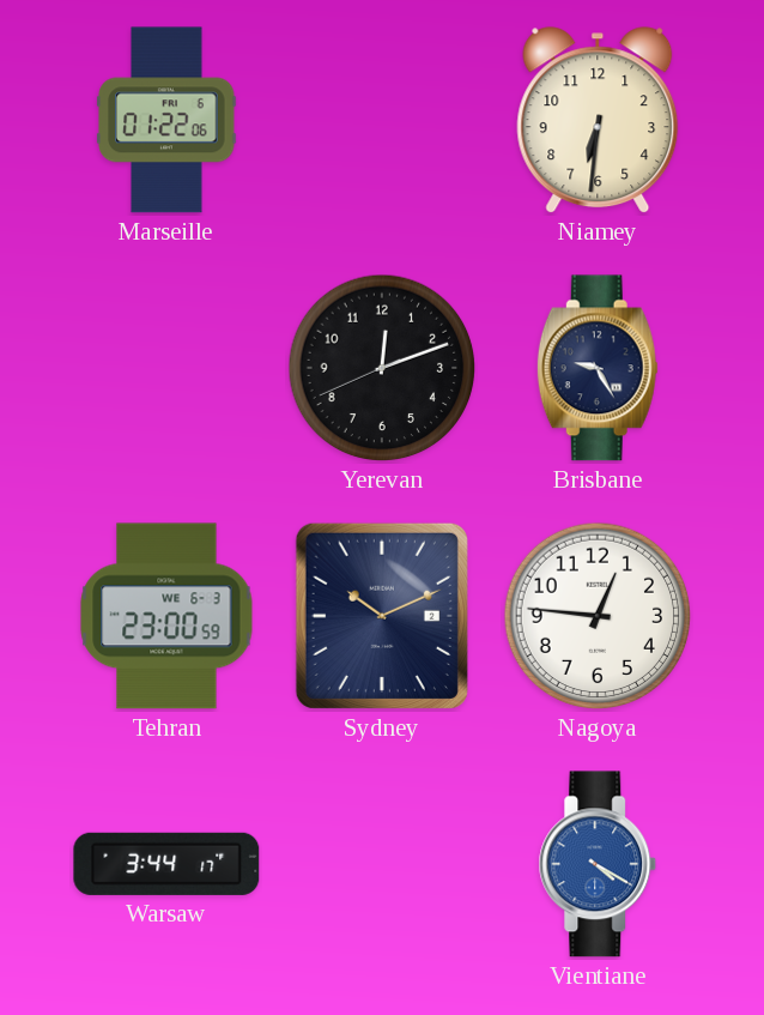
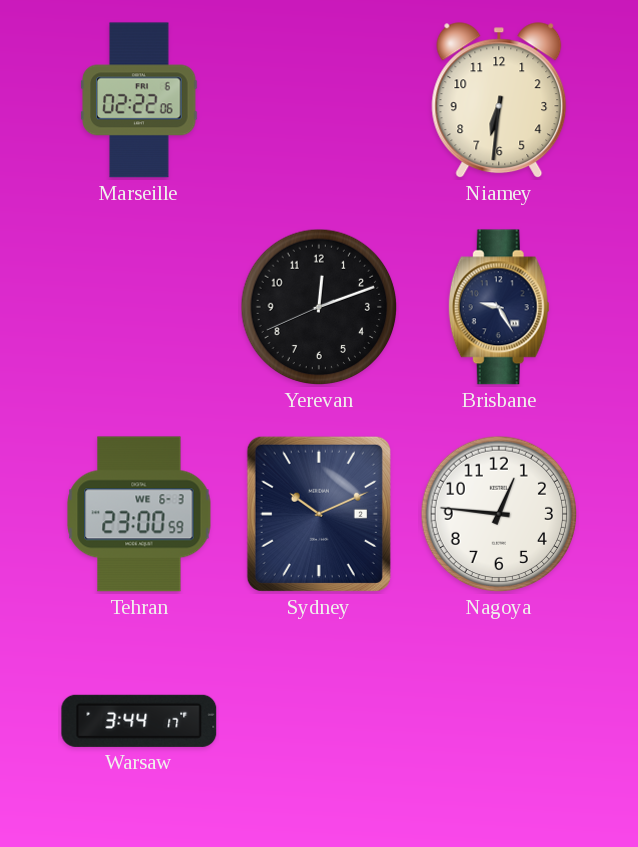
Marseille: 01:22 -> 02:22
Vientiane: 4:20 -> none
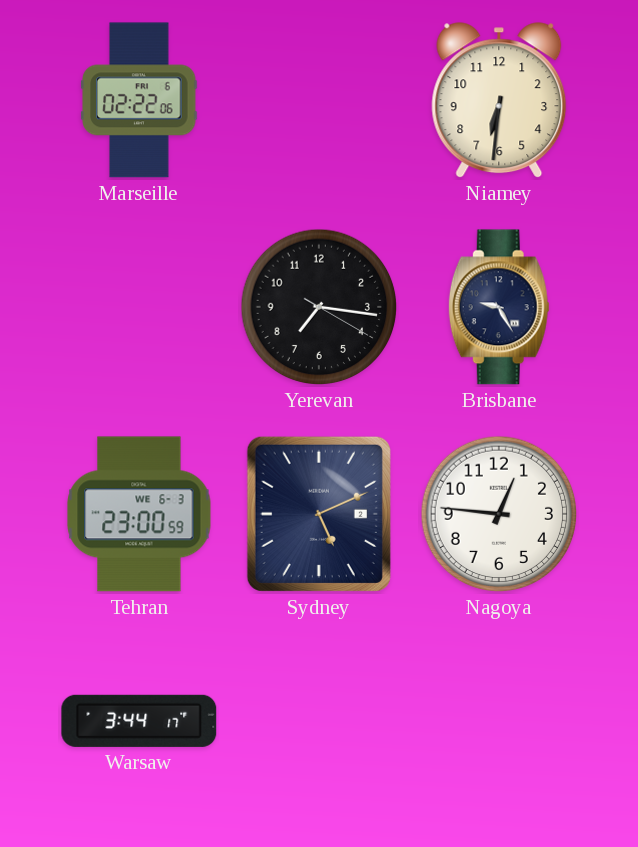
Yerevan: 12:11 -> 7:16
Sydney: 10:11 -> 5:11
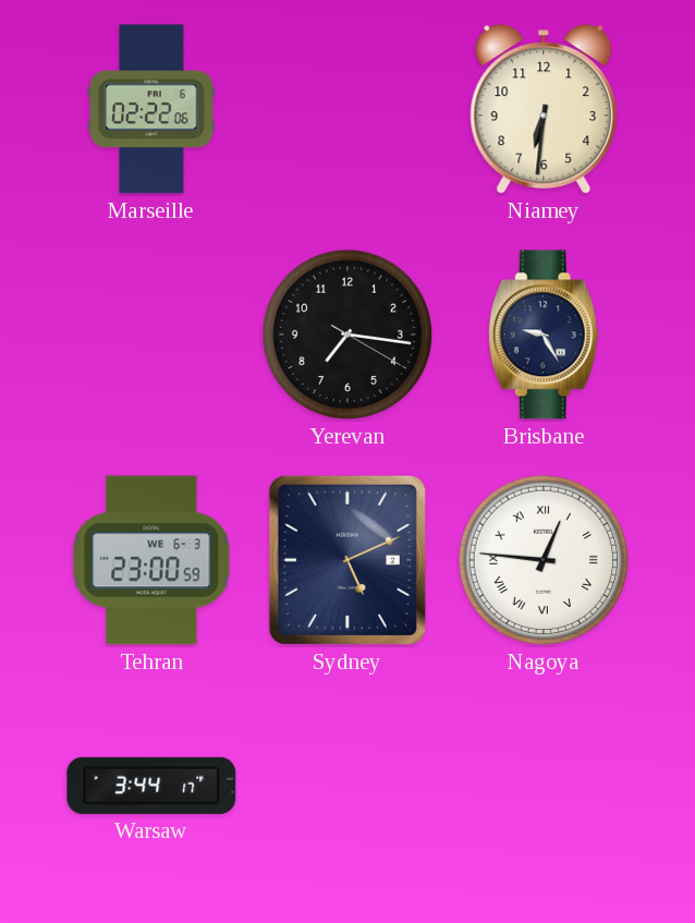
Nagoya numerals: Arabic -> Roman
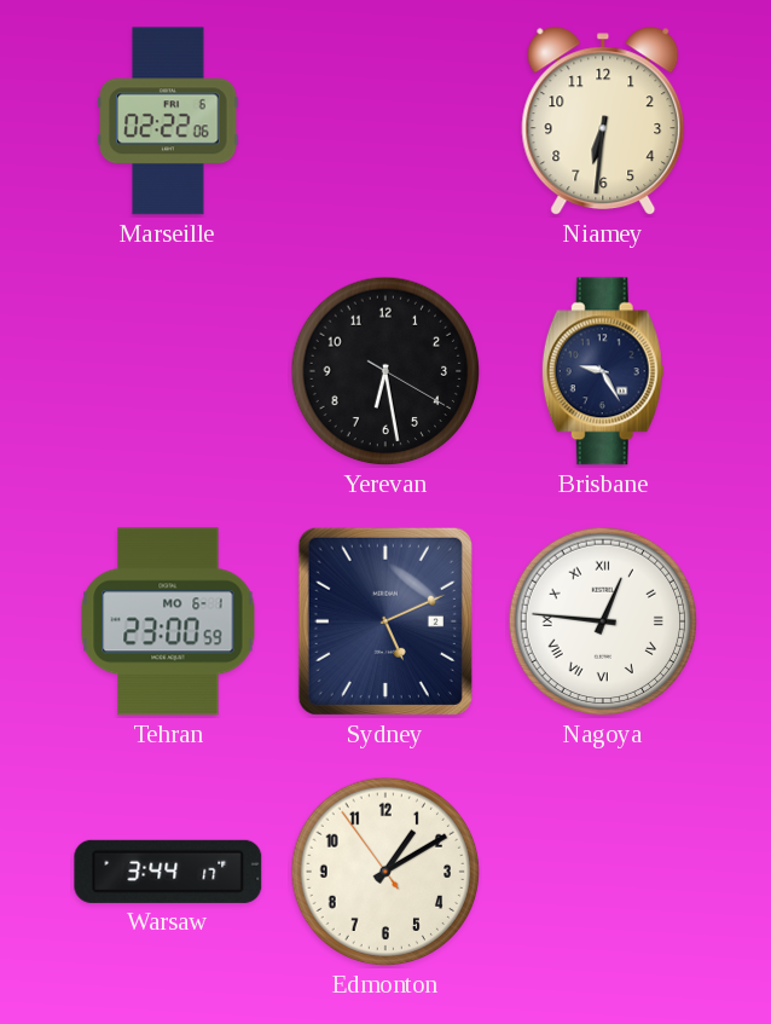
Yerevan: 7:16 -> 6:28
Tehran date: WE 6-3 -> MO 6-1
Edmonton: none -> 1:09
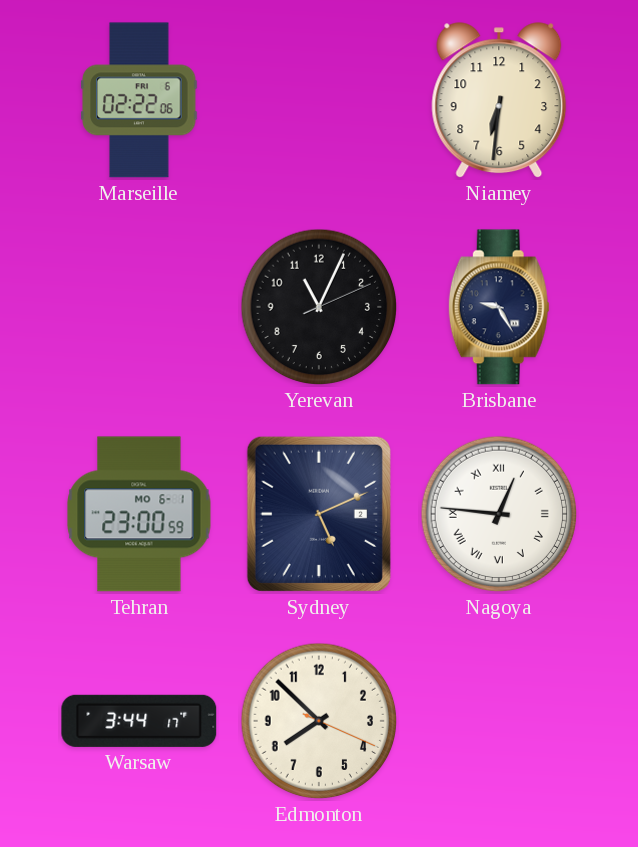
Yerevan: 6:28 -> 11:04
Edmonton: 1:09 -> 7:52
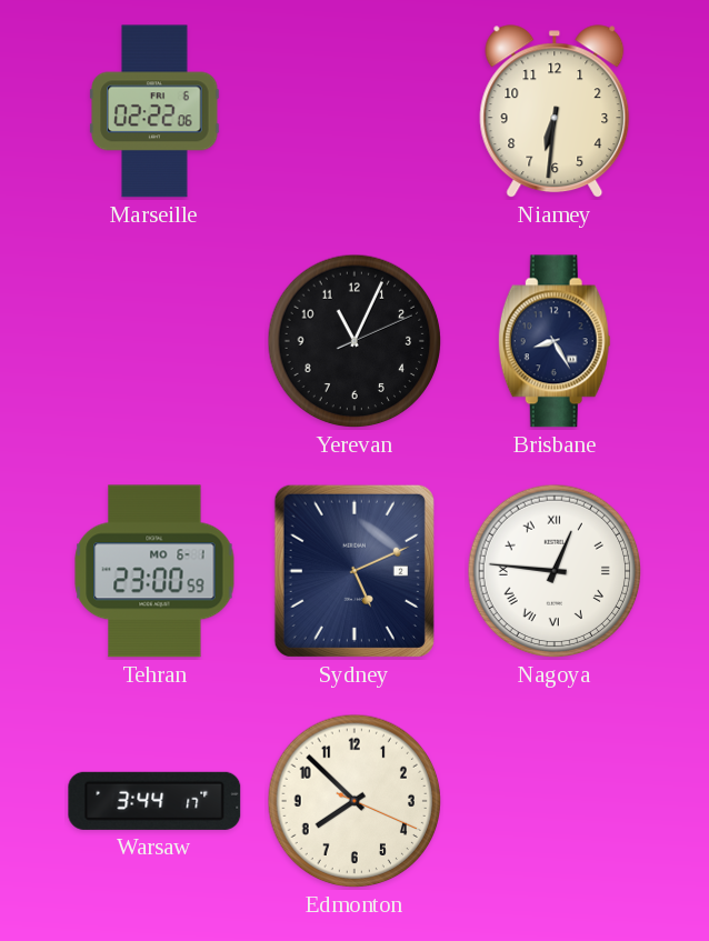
Brisbane: 9:25 -> 8:25
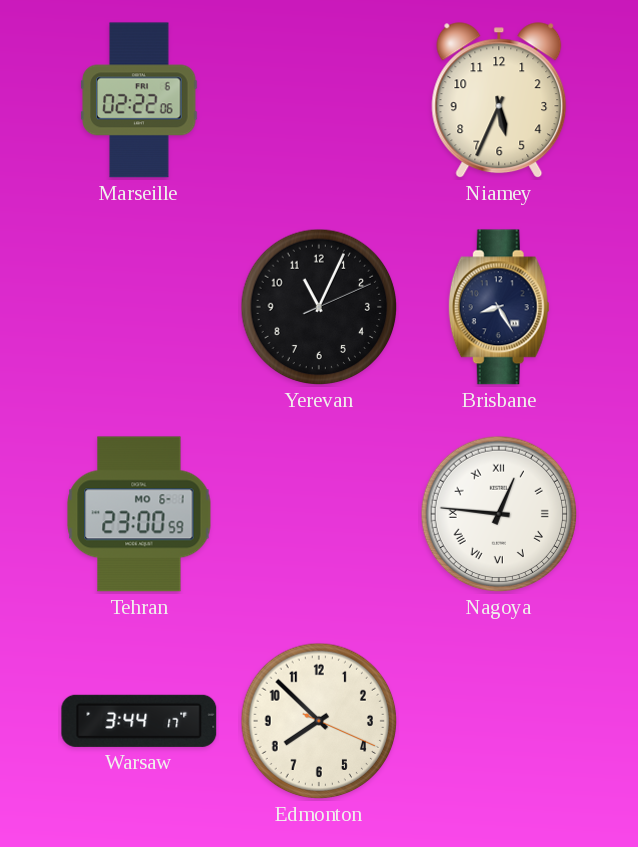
Niamey: 6:31 -> 5:34
Sydney: 5:11 -> none
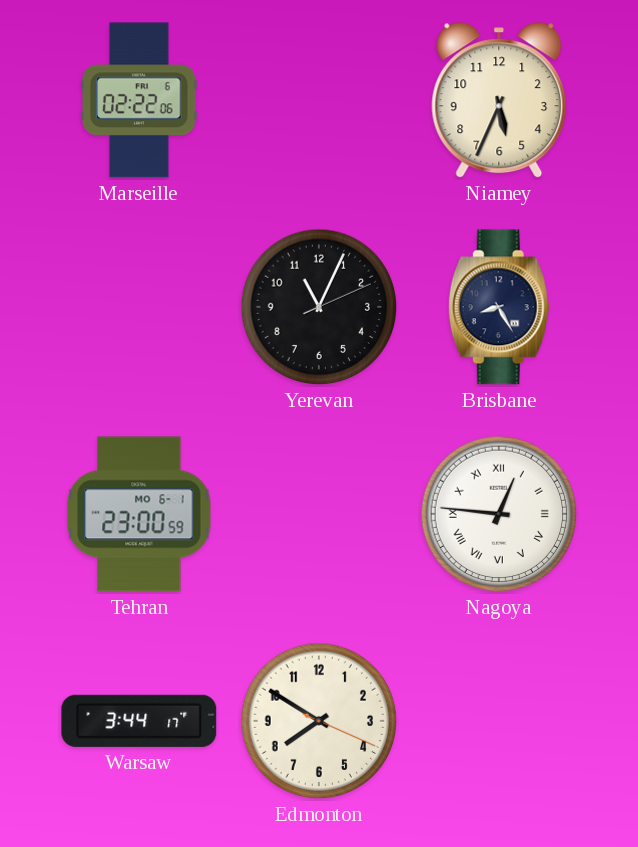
Edmonton: 7:52 -> 7:50
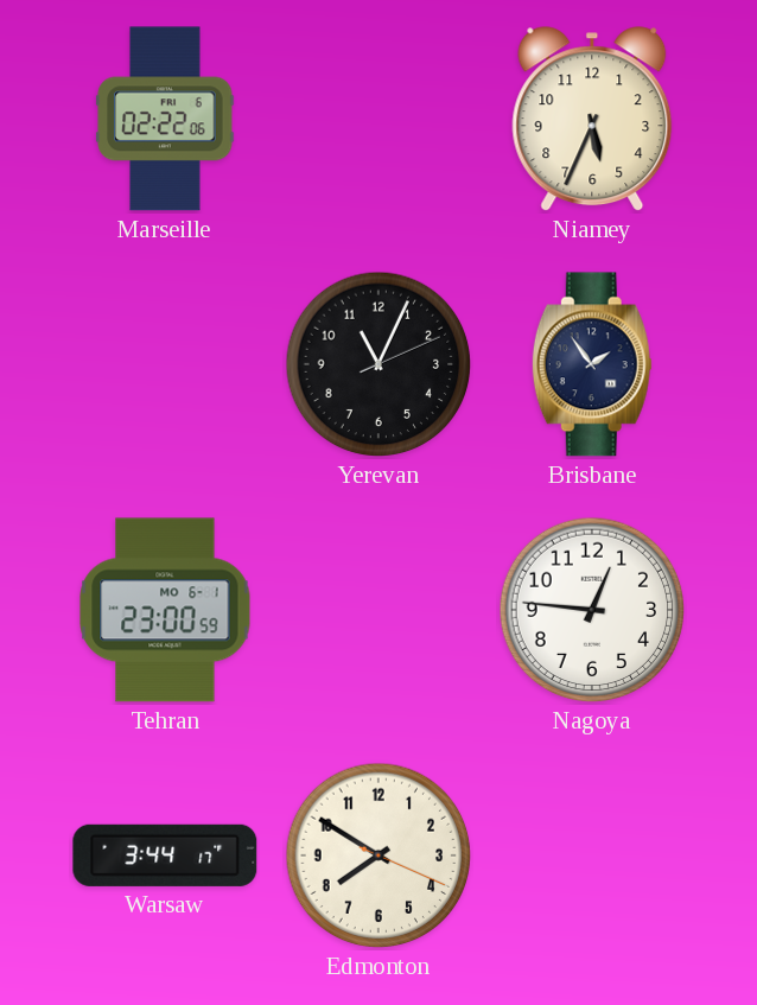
Brisbane: 8:25 -> 1:54
Nagoya numerals: Roman -> Arabic
